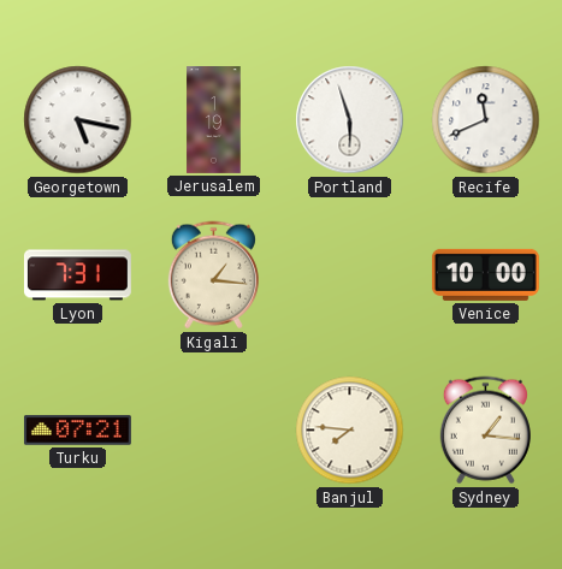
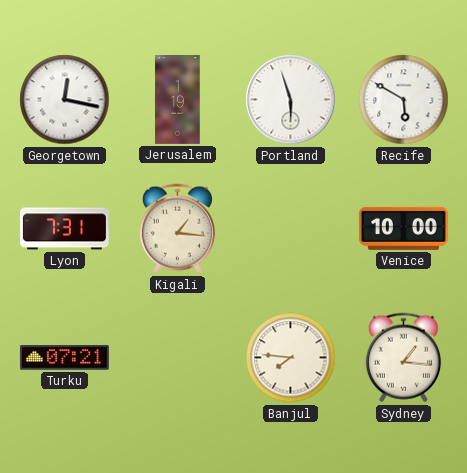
Georgetown: 5:17 -> 12:17
Recife: 11:41 -> 5:50
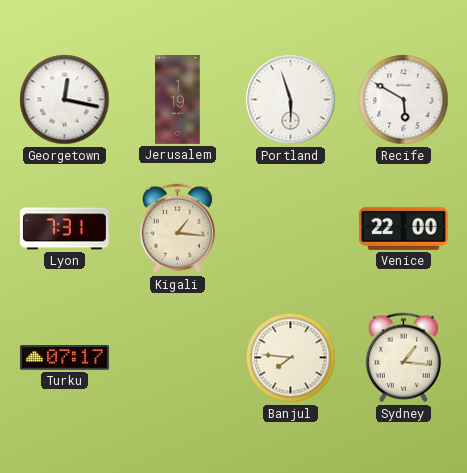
Venice: 10:00 -> 22:00
Turku: 07:21 -> 07:17
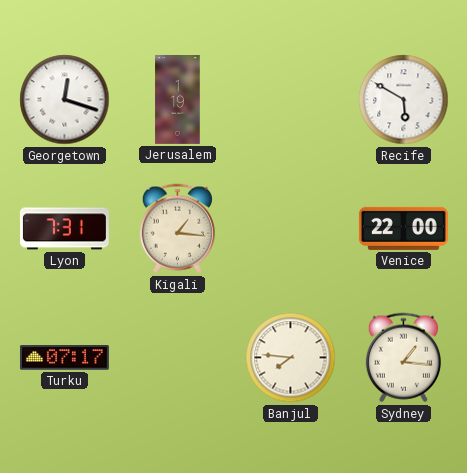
Georgetown: 12:17 -> 12:18
Portland: 5:57 -> none
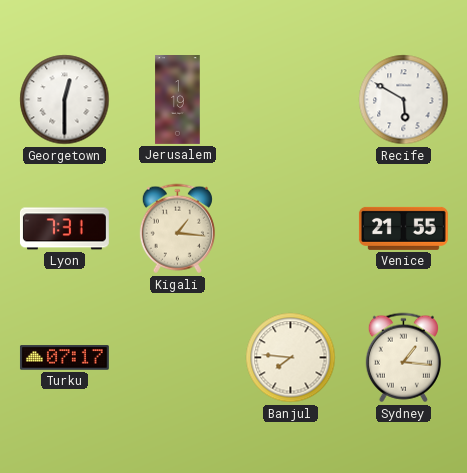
Georgetown: 12:18 -> 12:30
Venice: 22:00 -> 21:55
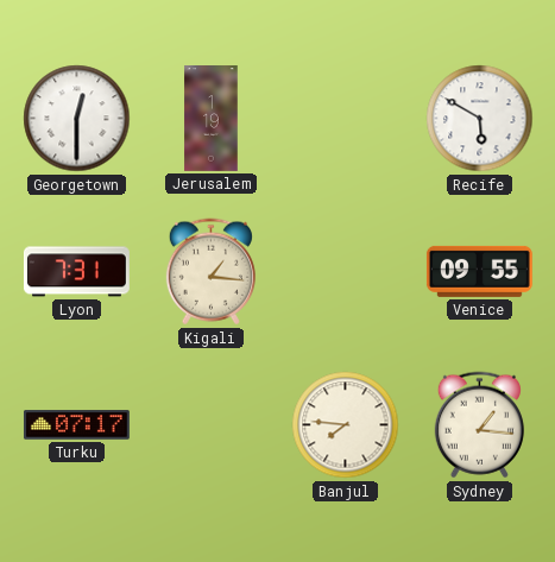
Venice: 21:55 -> 09:55
